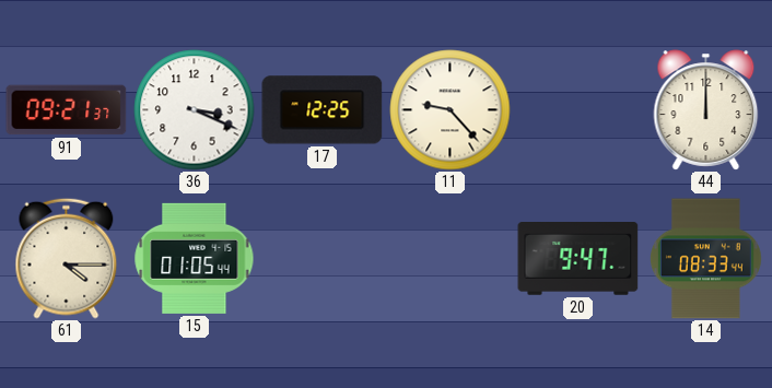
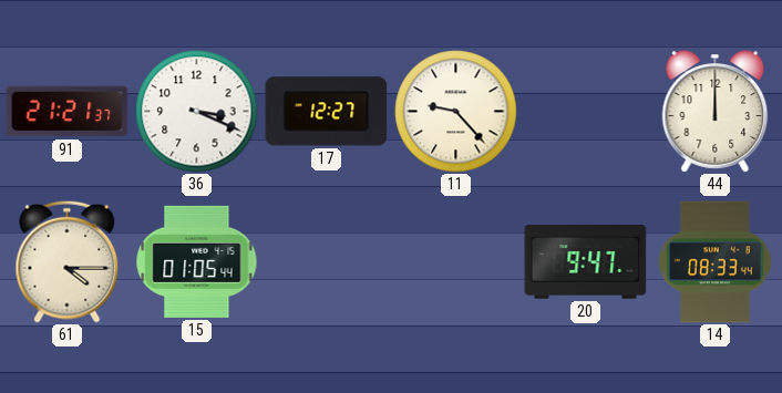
91: 09:21 -> 21:21
17: 12:25 -> 12:27
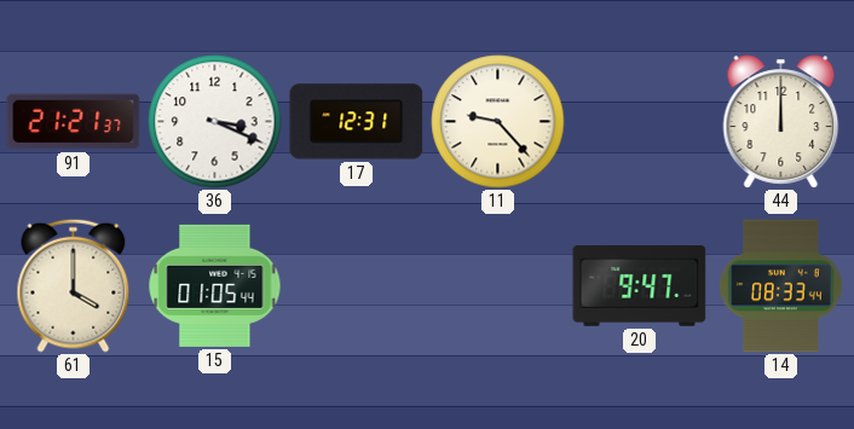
17: 12:27 -> 12:31
61: 4:15 -> 4:00
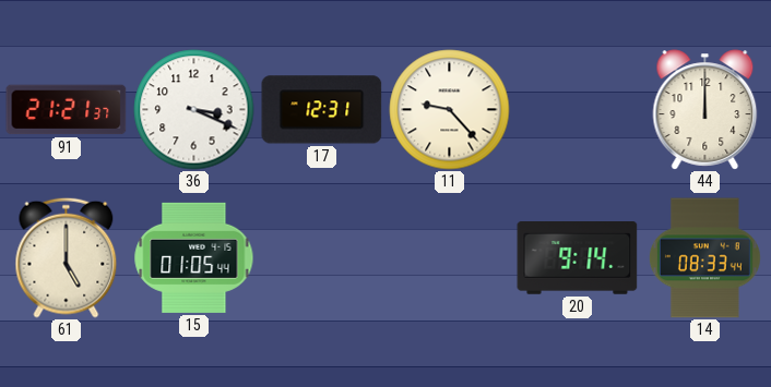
61: 4:00 -> 5:00
20: 9:47 -> 9:14
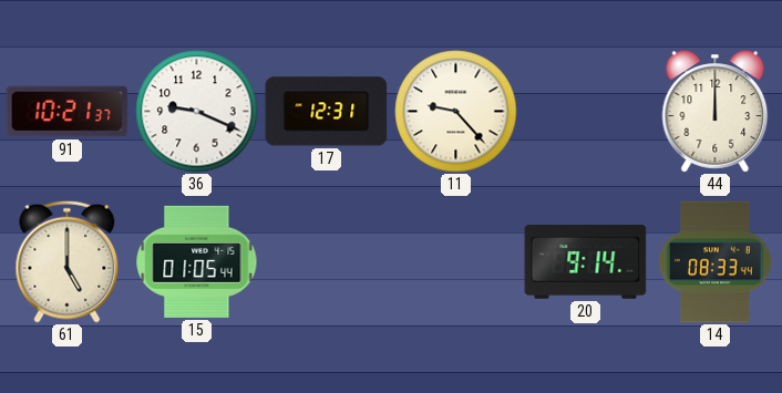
91: 21:21 -> 10:21
36: 3:19 -> 9:19
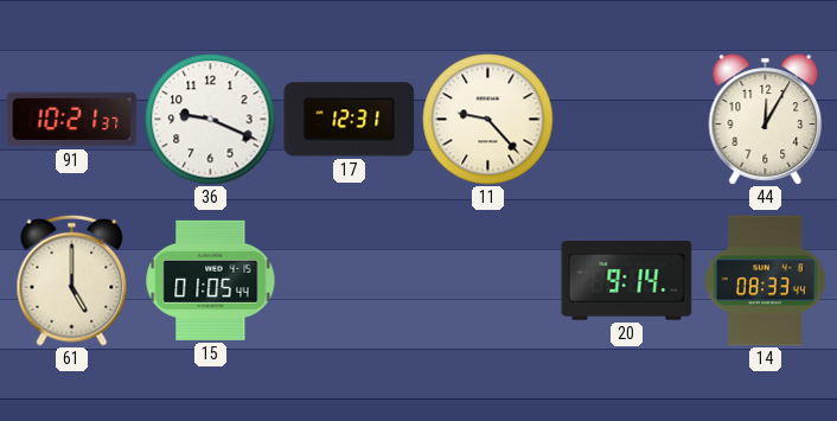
44: 12:00 -> 12:05
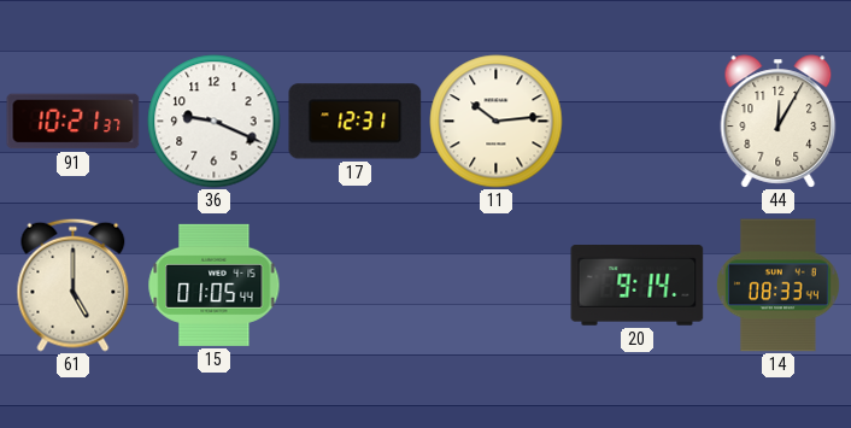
11: 9:23 -> 10:14
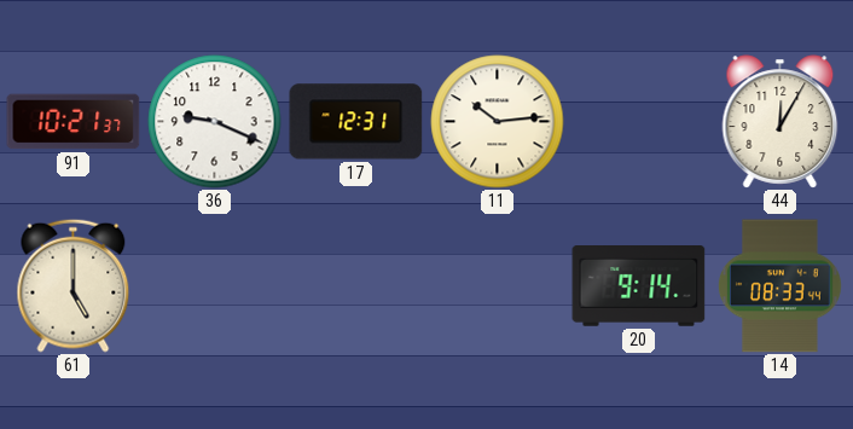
15: 01:05 -> none
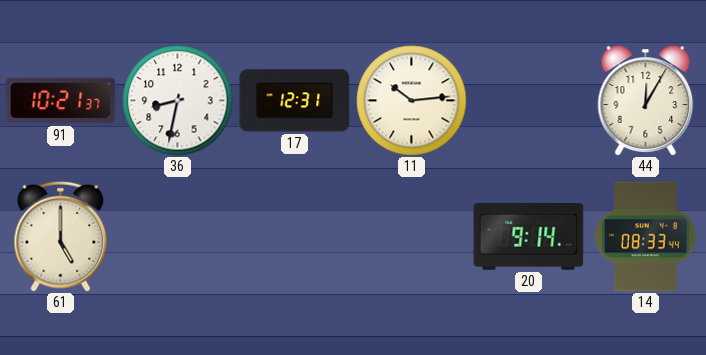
36: 9:19 -> 8:32
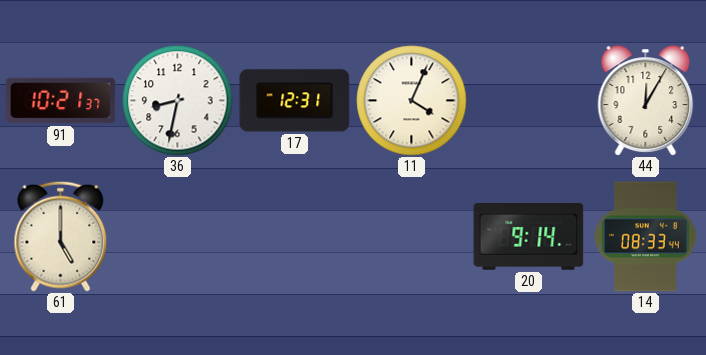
11: 10:14 -> 4:04
